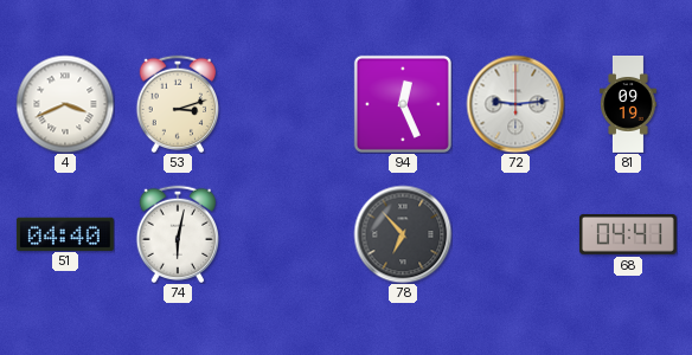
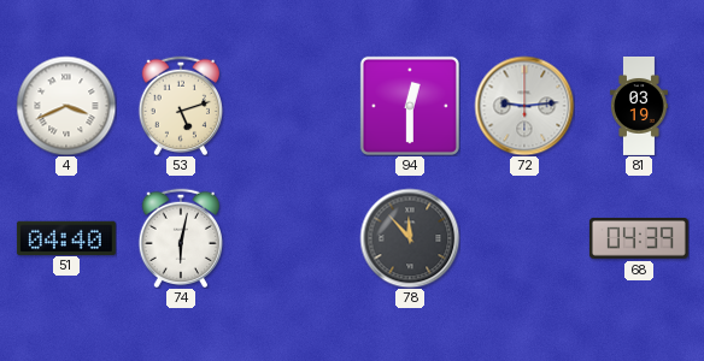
53: 3:12 -> 5:12
94: 12:26 -> 12:30
81: 09:19 -> 03:19
78: 6:53 -> 11:53
68: 04:41 -> 04:39
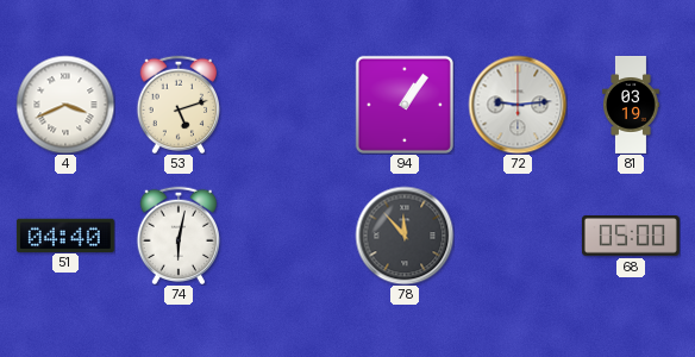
94: 12:30 -> 1:06
68: 04:39 -> 05:00
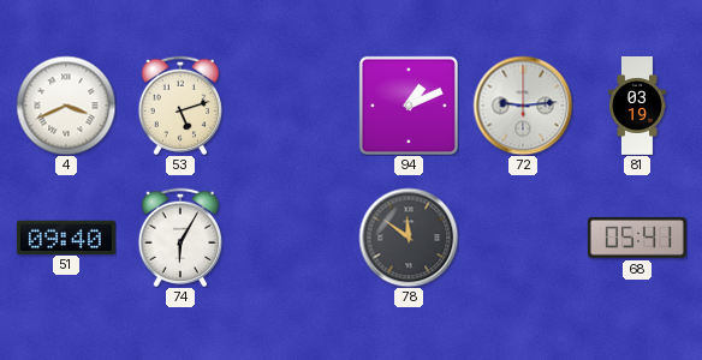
94: 1:06 -> 1:11
51: 04:40 -> 09:40
74: 6:02 -> 6:05
78: 11:53 -> 11:51
68: 05:00 -> 05:41
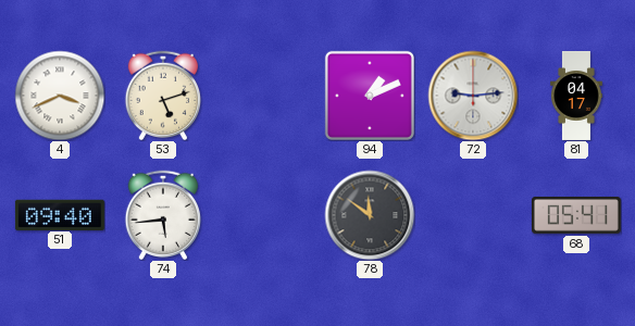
81: 03:19 -> 04:17
74: 6:05 -> 5:44
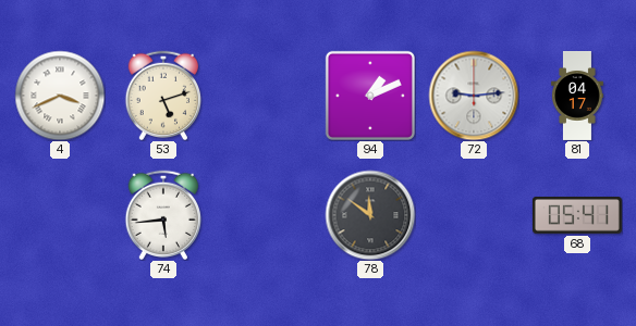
51: 09:40 -> none
